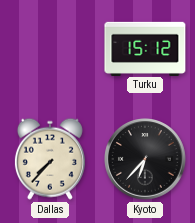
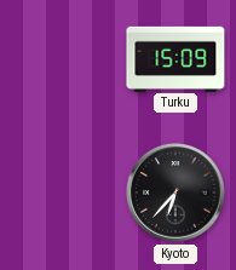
Turku: 15:12 -> 15:09
Dallas: 7:37 -> none
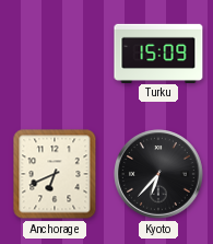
Anchorage: none -> 6:41
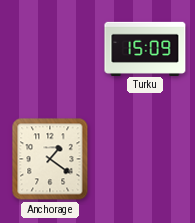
Anchorage: 6:41 -> 1:21
Kyoto: 6:37 -> none
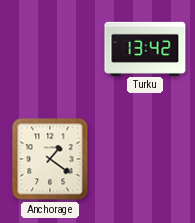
Turku: 15:09 -> 13:42
